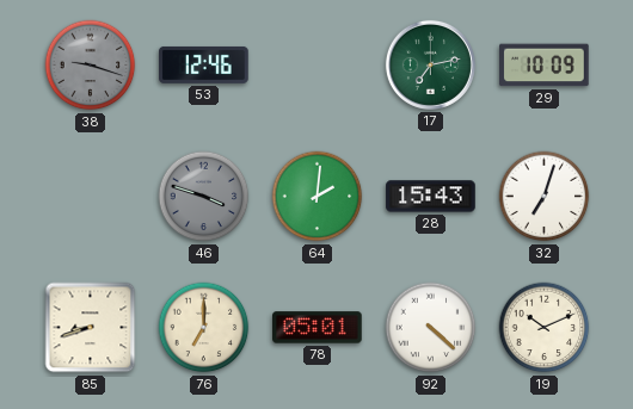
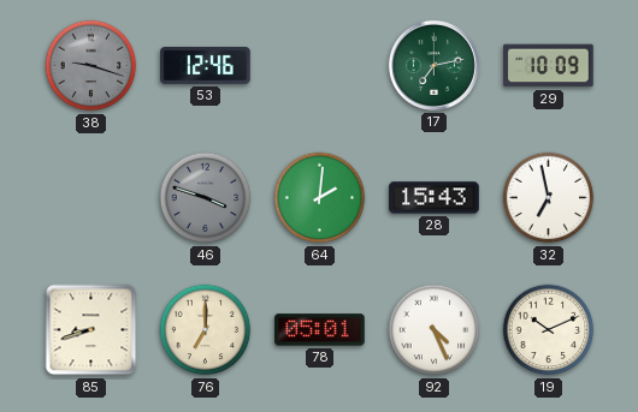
32: 7:03 -> 6:58
92: 4:22 -> 4:26
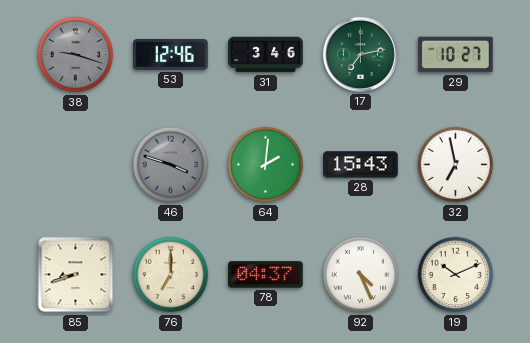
31: none -> 3:46
29: 10:09 -> 10:27
78: 05:01 -> 04:37
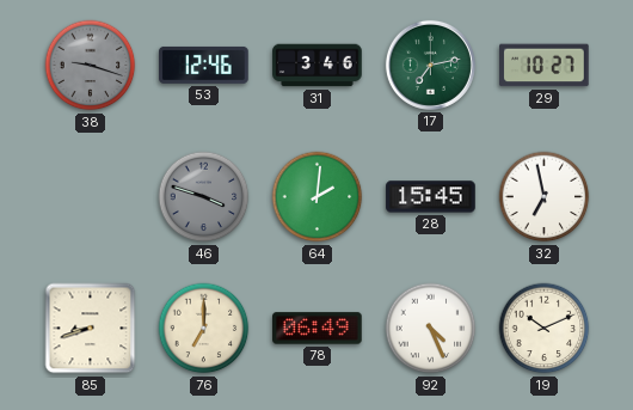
28: 15:43 -> 15:45
78: 04:37 -> 06:49
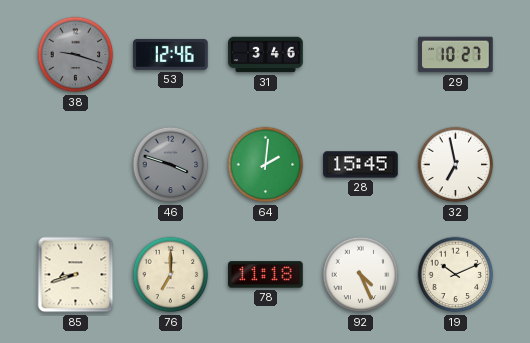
17: 7:13 -> none
78: 06:49 -> 11:18
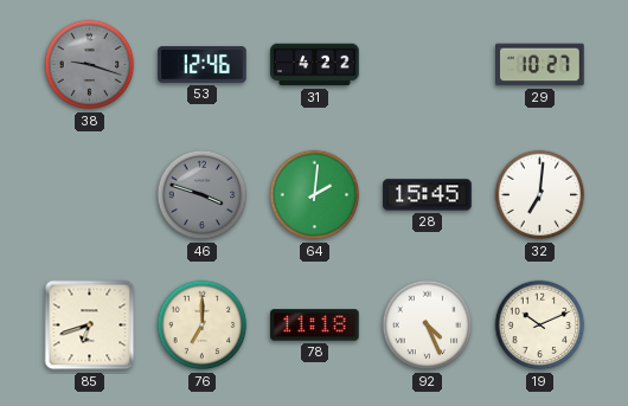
31: 3:46 -> 4:22
32: 6:58 -> 7:01
85: 8:42 -> 6:42
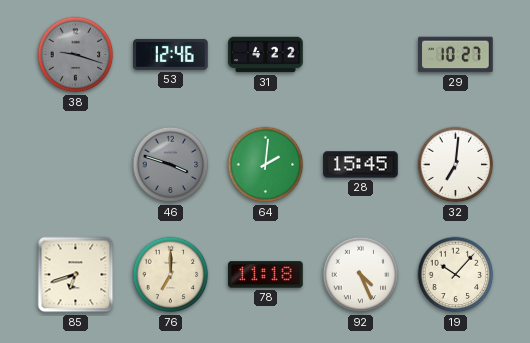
19: 10:11 -> 10:07
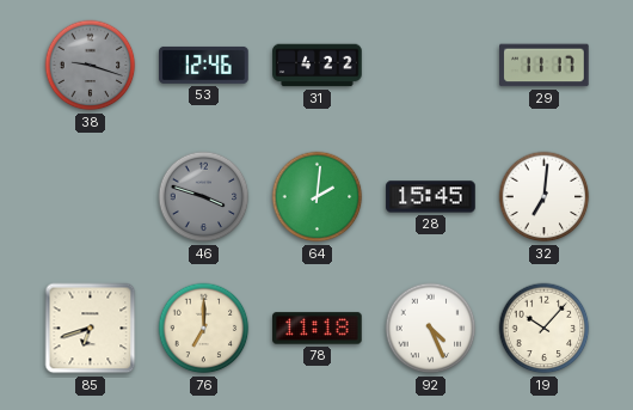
29: 10:27 -> 11:17
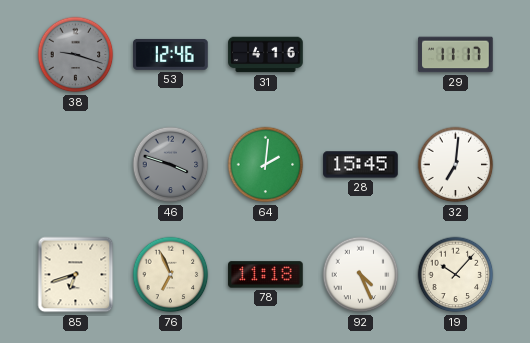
31: 4:22 -> 4:16
76: 7:00 -> 6:56
